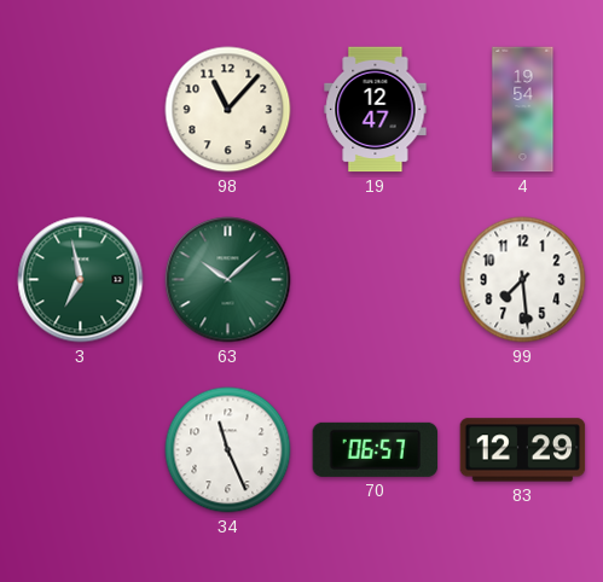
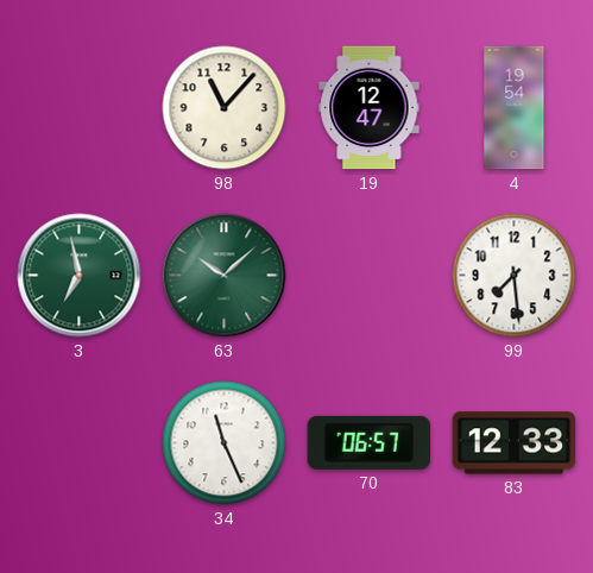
83: 12:29 -> 12:33
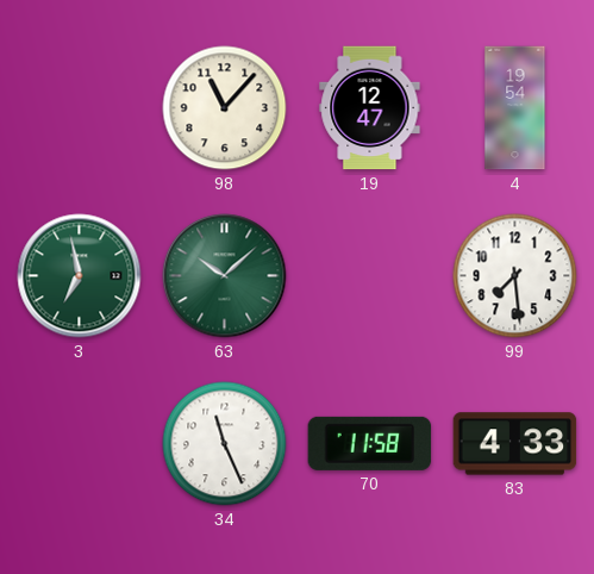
70: 06:57 -> 11:58
83: 12:33 -> 4:33
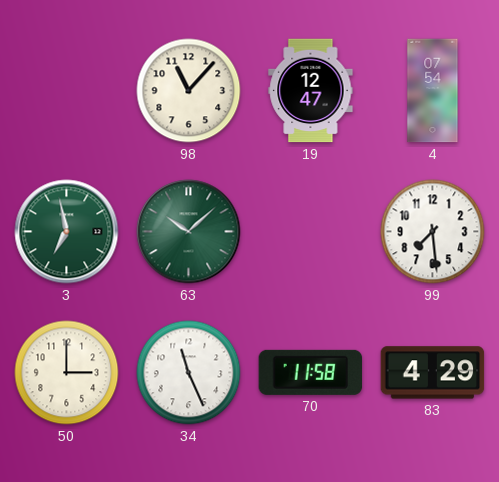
4: 19:54 -> 07:54
50: none -> 3:00
83: 4:33 -> 4:29
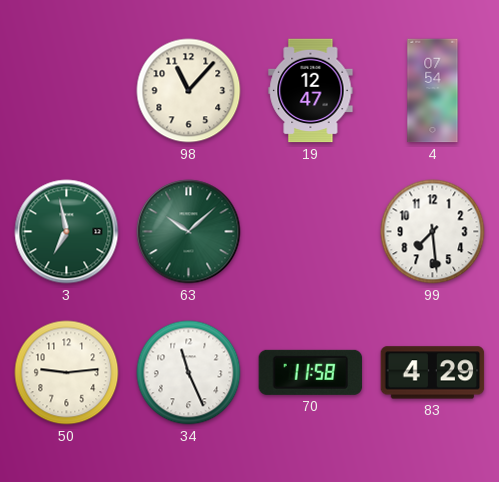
50: 3:00 -> 9:14
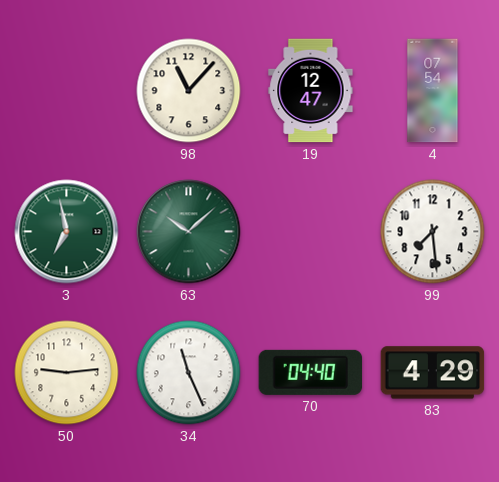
70: 11:58 -> 04:40
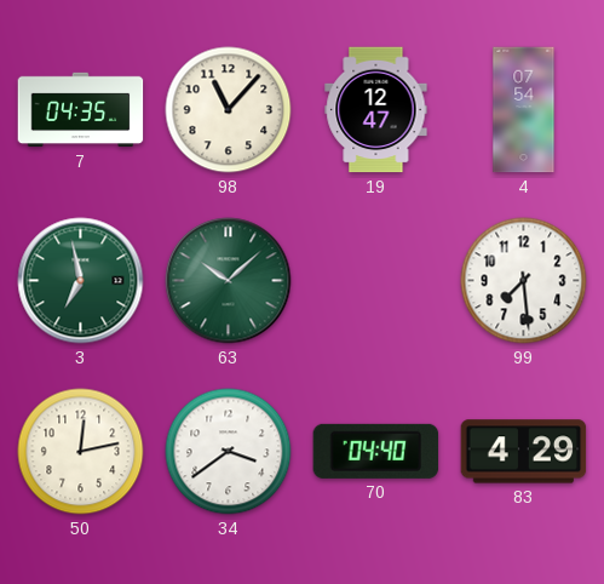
7: none -> 04:35
50: 9:14 -> 12:13
34: 11:26 -> 3:39
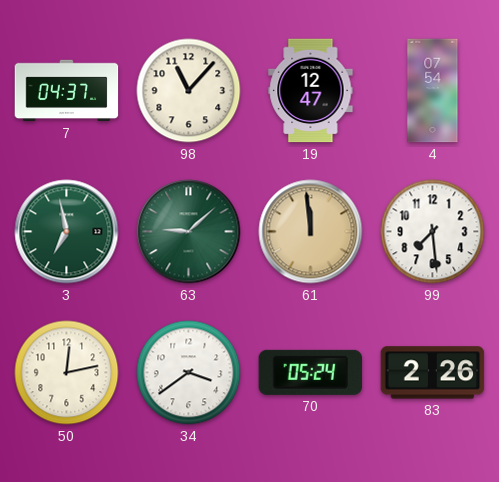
7: 04:35 -> 04:37
63: 10:08 -> 9:08
61: none -> 11:59
70: 04:40 -> 05:24
83: 4:29 -> 2:26
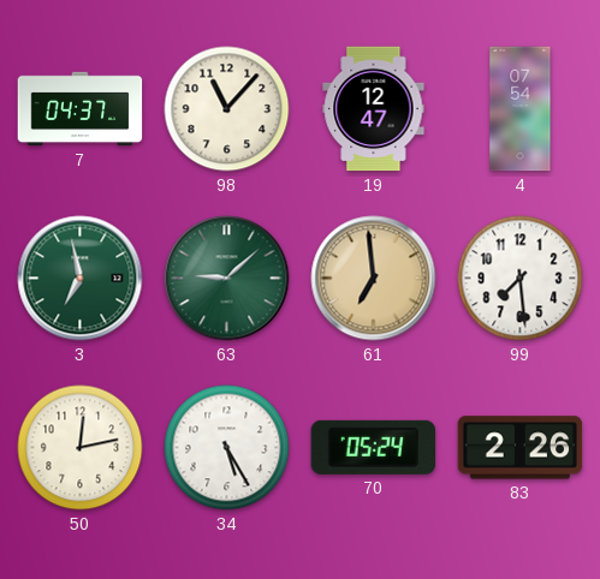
61: 11:59 -> 6:59
34: 3:39 -> 5:25
